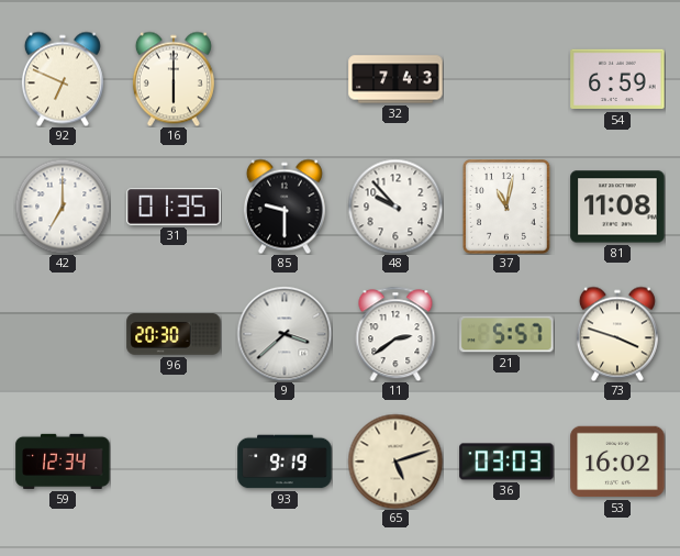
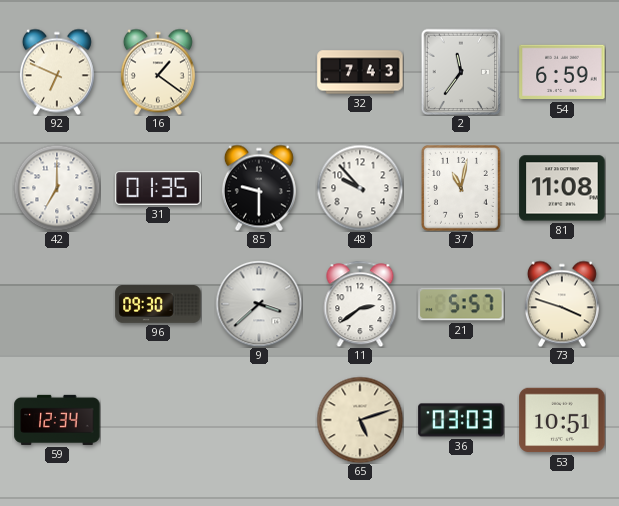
16: 6:00 -> 1:21
2: none -> 11:36
96: 20:30 -> 09:30
93: 9:19 -> none
53: 16:02 -> 10:51
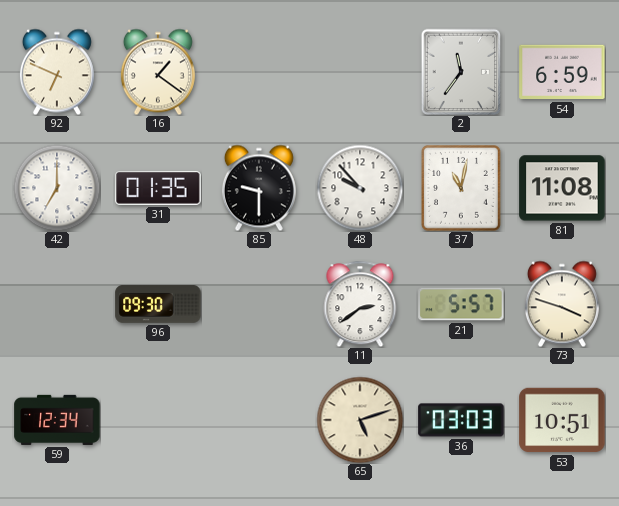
32: 7:43 -> none
9: 3:38 -> none
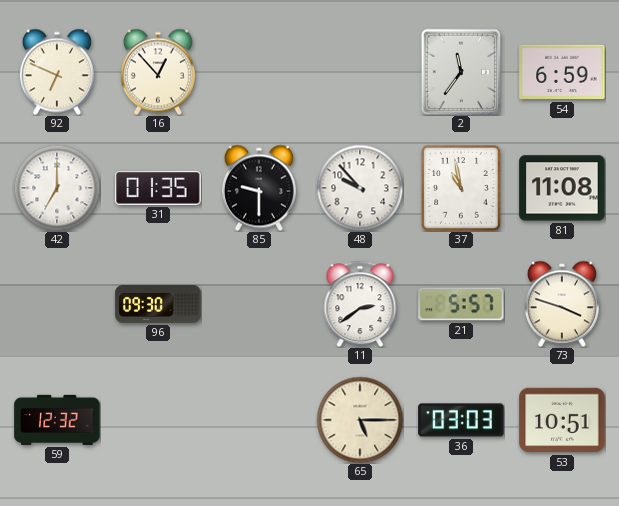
16: 1:21 -> 12:53
37: 11:02 -> 10:58
59: 12:34 -> 12:32
65: 5:12 -> 5:15
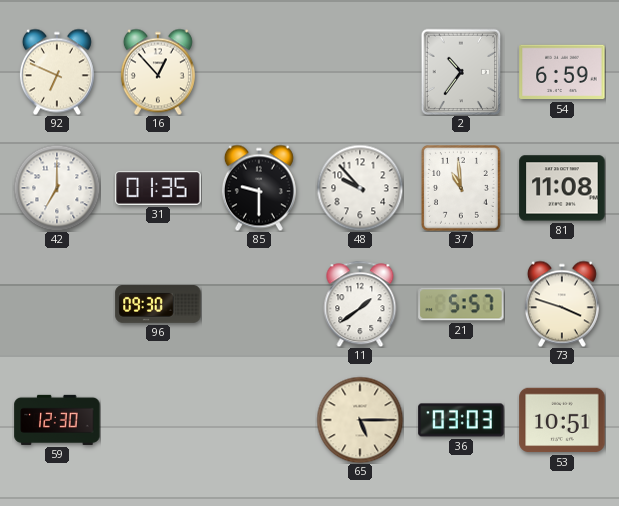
2: 11:36 -> 10:36
37: 10:58 -> 10:59
11: 2:39 -> 1:39
59: 12:32 -> 12:30
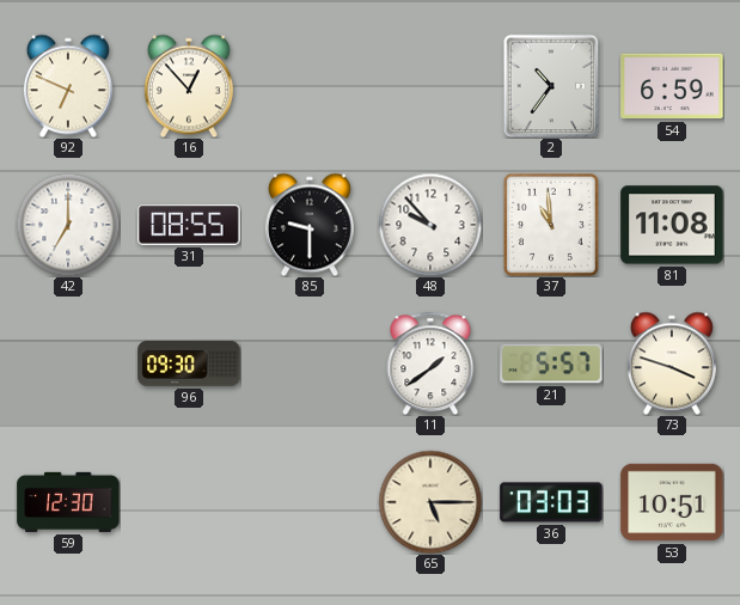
31: 01:35 -> 08:55
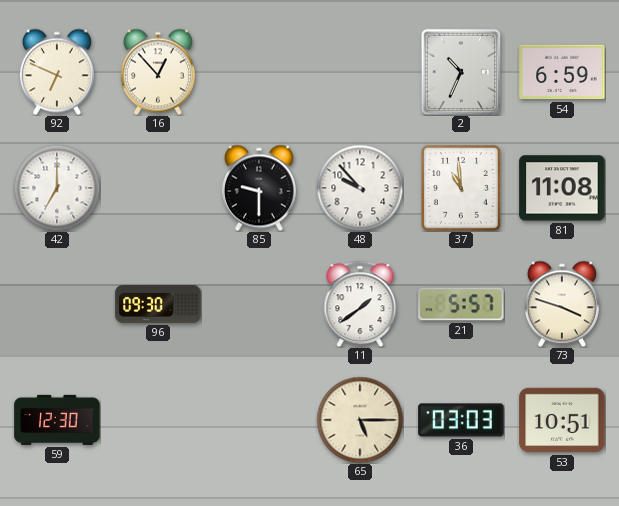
2: 10:36 -> 10:34
31: 08:55 -> none
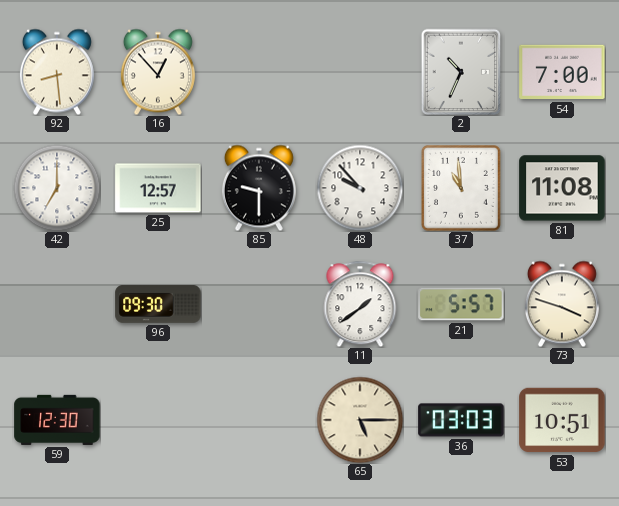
92: 6:49 -> 8:29
54: 6:59 -> 7:00
25: none -> 12:57
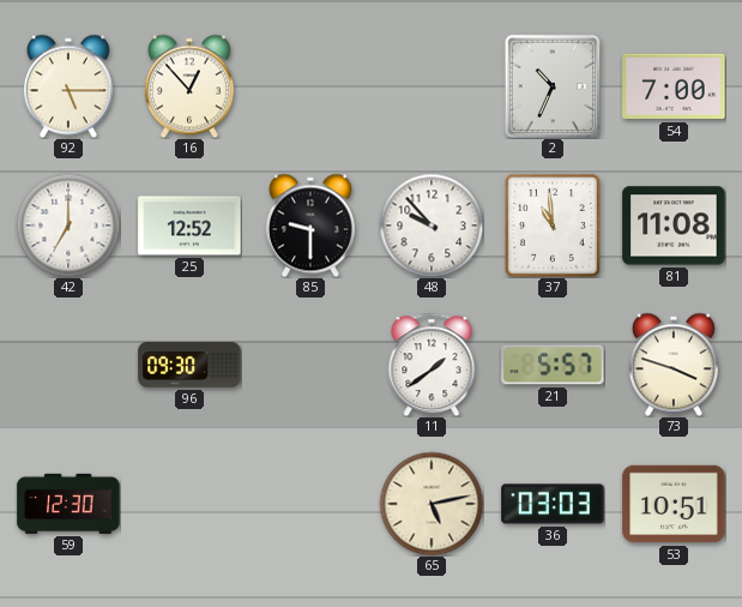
92: 8:29 -> 5:15
25: 12:57 -> 12:52
65: 5:15 -> 5:13
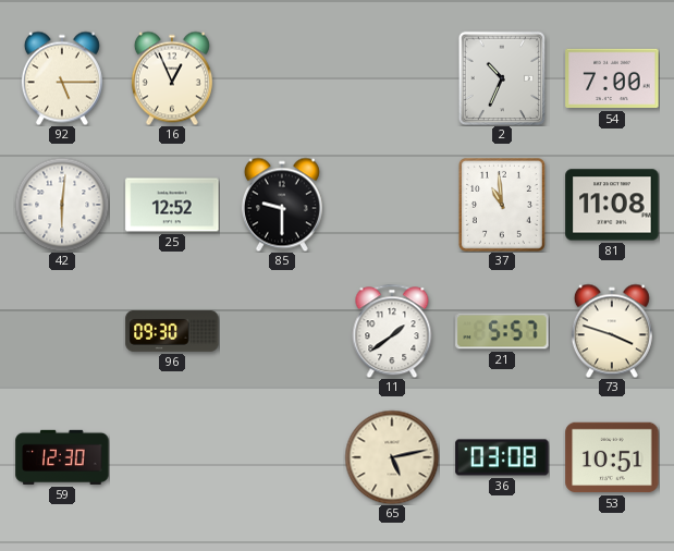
16: 12:53 -> 12:56
42: 7:00 -> 6:01
48: 9:53 -> none
36: 03:03 -> 03:08
